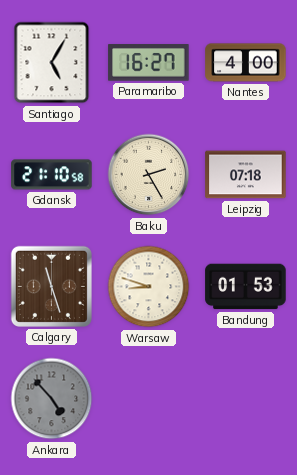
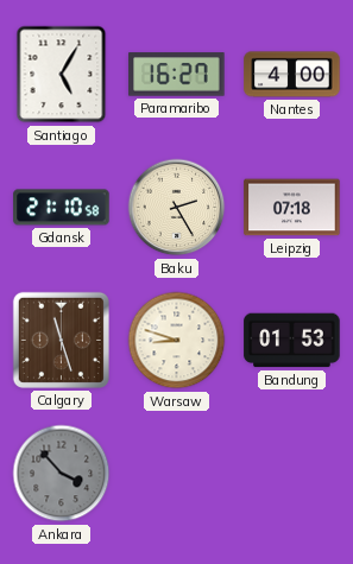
Ankara: 4:53 -> 3:53
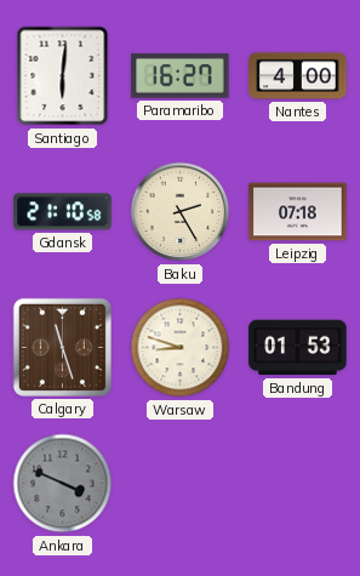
Santiago: 5:05 -> 6:01
Ankara: 3:53 -> 3:49
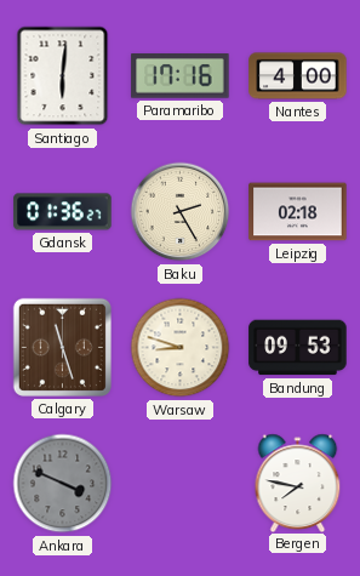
Paramaribo: 16:27 -> 17:16
Gdansk: 21:10 -> 01:36
Leipzig: 07:18 -> 02:18
Bandung: 01:53 -> 09:53
Bergen: none -> 7:47
